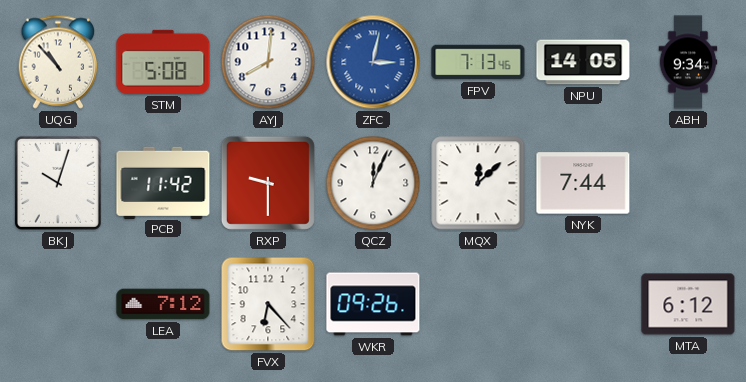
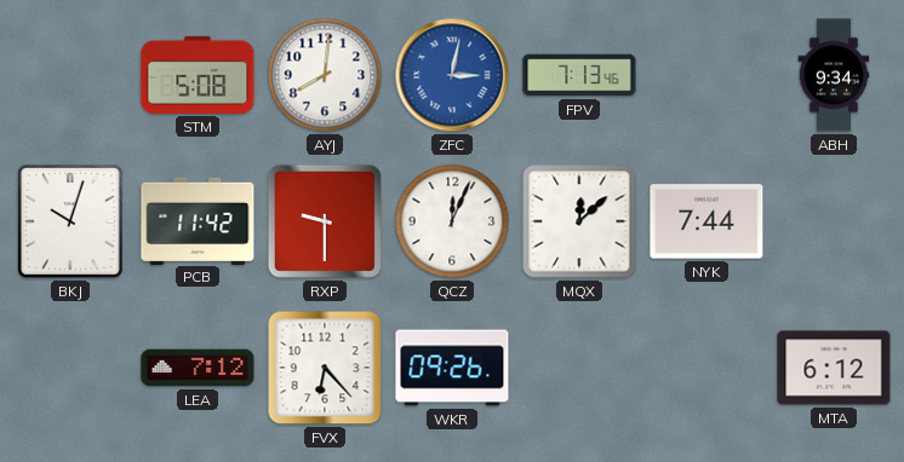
UQG: 10:53 -> none
NPU: 14:05 -> none
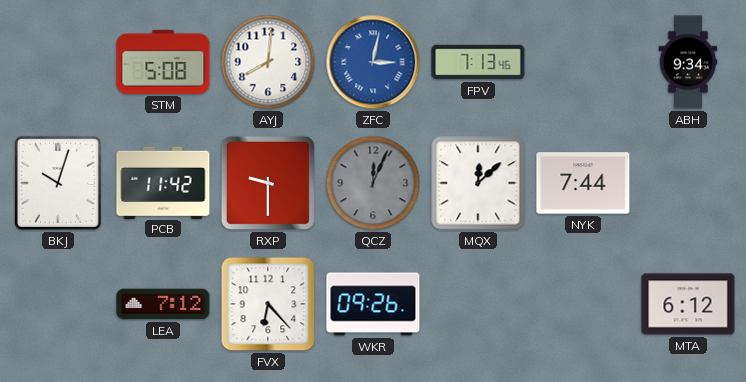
QCZ dial: white -> grey
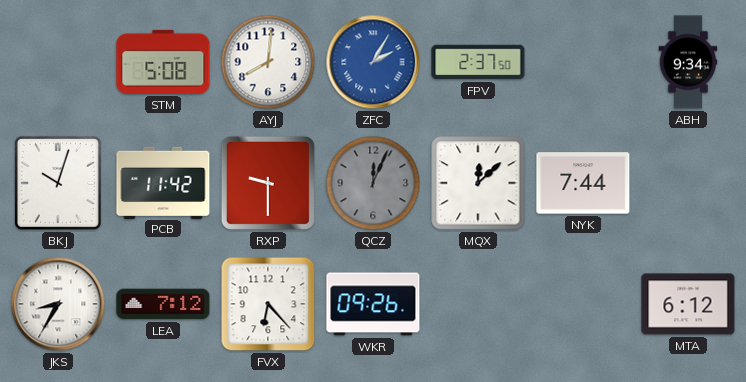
ZFC: 3:02 -> 2:05
FPV: 7:13 -> 2:37
JKS: none -> 8:35
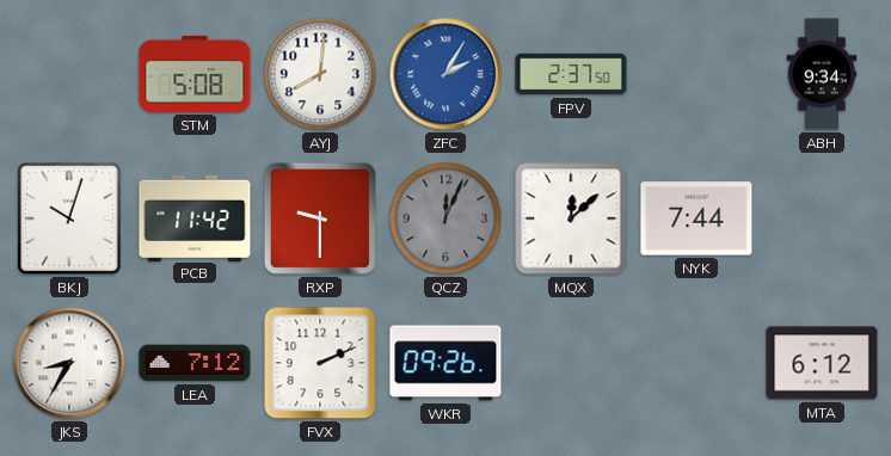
FVX: 6:23 -> 2:11
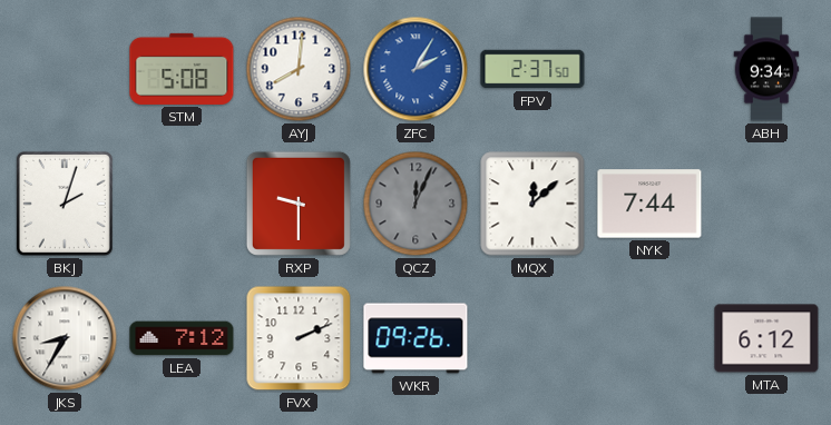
BKJ: 10:03 -> 2:03
PCB: 11:42 -> none
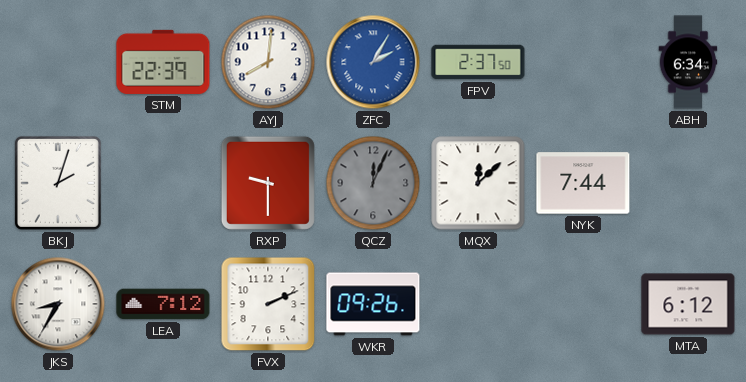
STM: 5:08 -> 22:39
ABH: 9:34 -> 6:34
